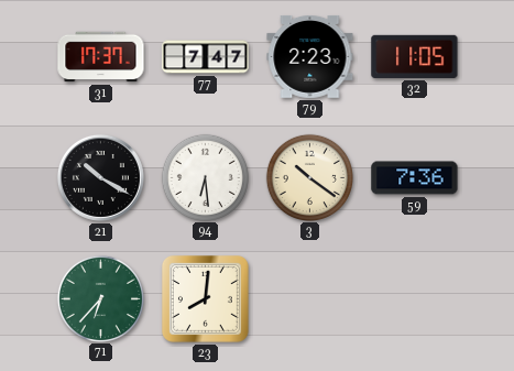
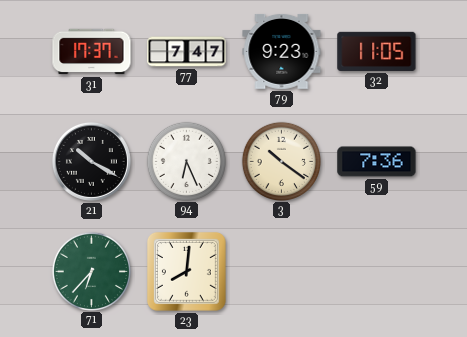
79: 2:23 -> 9:23
94: 6:29 -> 6:26
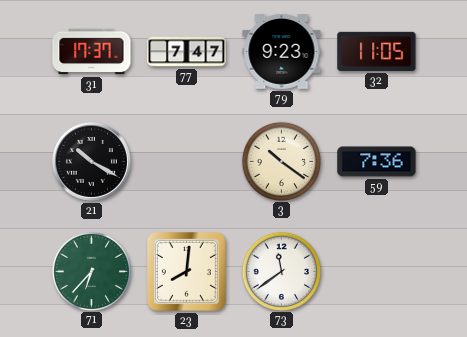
94: 6:26 -> none
73: none -> 11:39
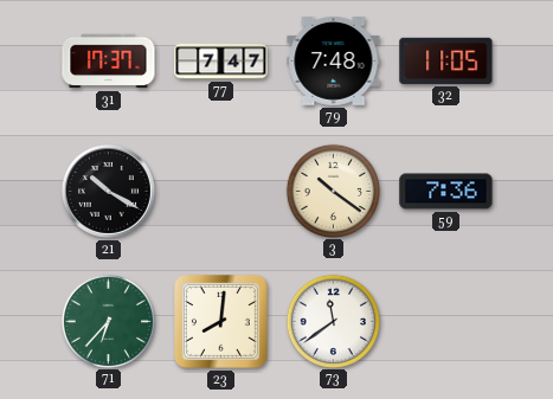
79: 9:23 -> 7:48
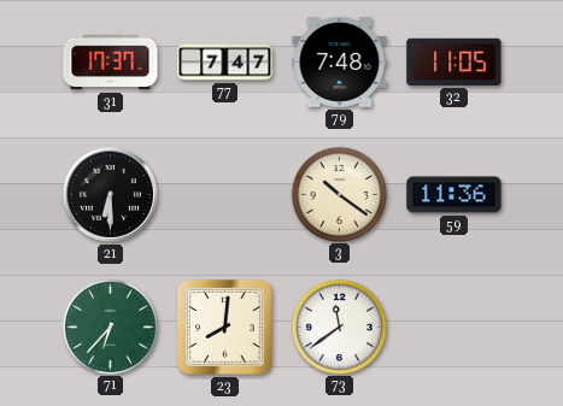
21: 10:20 -> 6:30
59: 7:36 -> 11:36
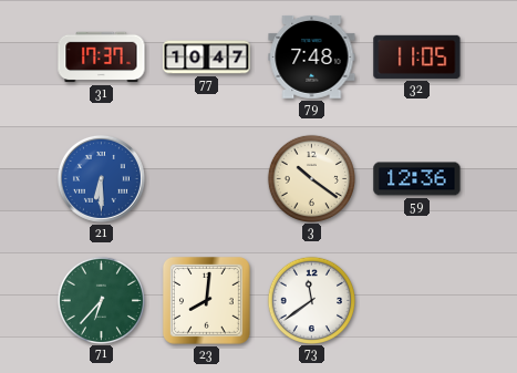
77: 7:47 -> 10:47
21 dial: black -> blue
59: 11:36 -> 12:36
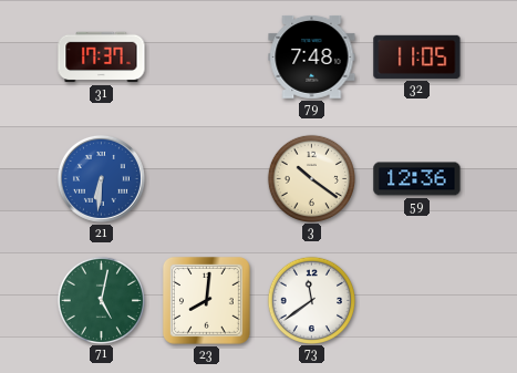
77: 10:47 -> none
21: 6:30 -> 6:31
71: 6:37 -> 5:02
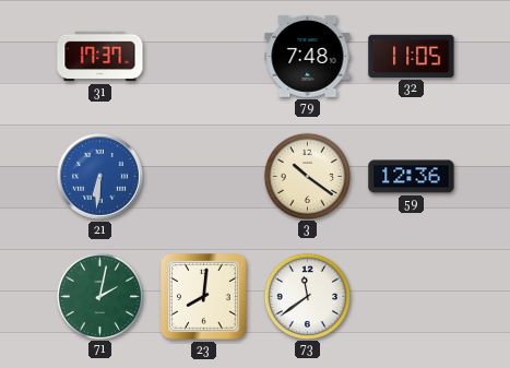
71: 5:02 -> 2:02
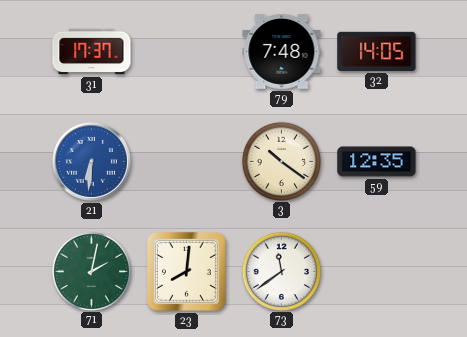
32: 11:05 -> 14:05
59: 12:36 -> 12:35
